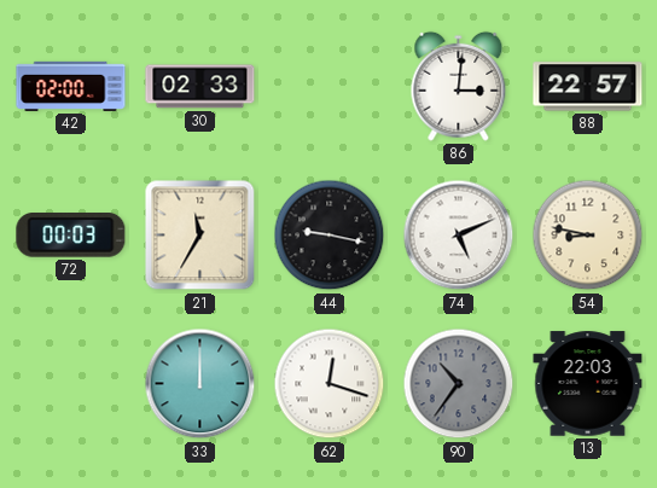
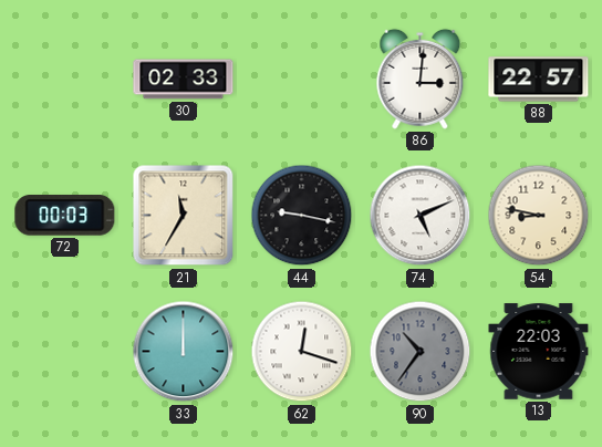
42: 02:00 -> none
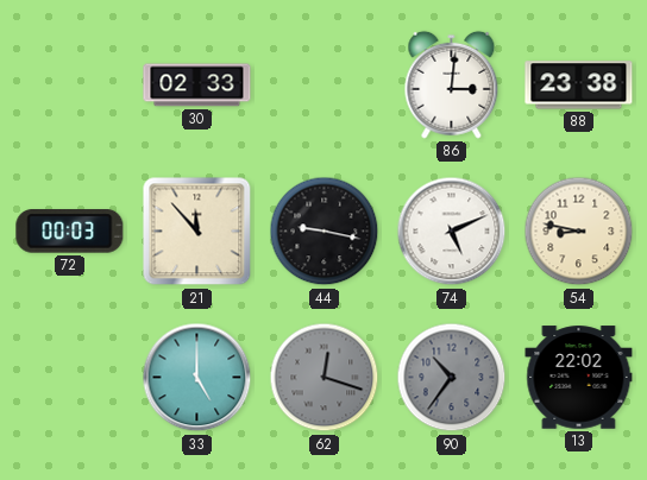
88: 22:57 -> 23:38
21: 11:35 -> 11:53
33: 12:00 -> 5:00
62 dial: white -> grey
13: 22:03 -> 22:02
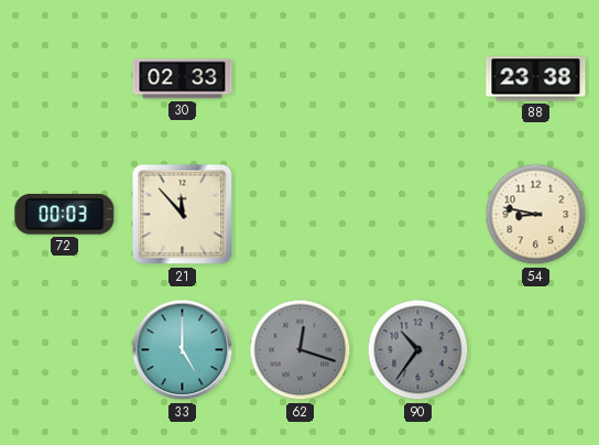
86: 3:01 -> none
44: 9:17 -> none
74: 5:11 -> none
13: 22:02 -> none
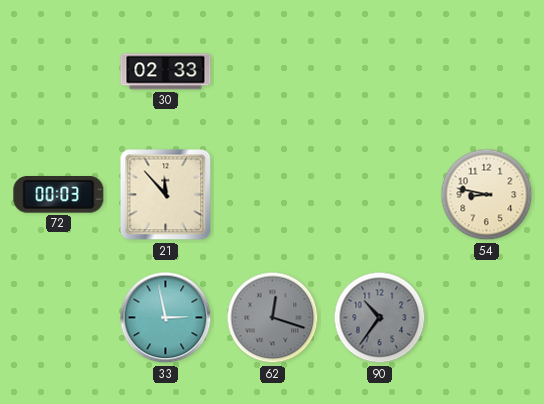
88: 23:38 -> none
33: 5:00 -> 2:58
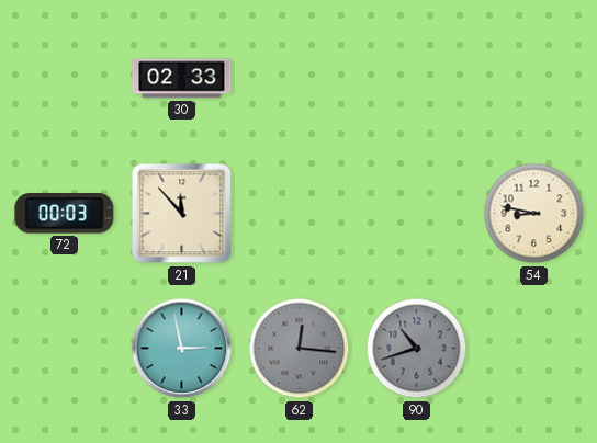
62: 12:18 -> 12:16
90: 10:36 -> 10:42
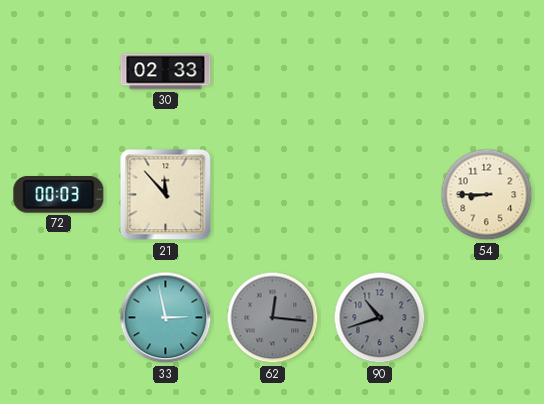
54: 8:47 -> 8:45
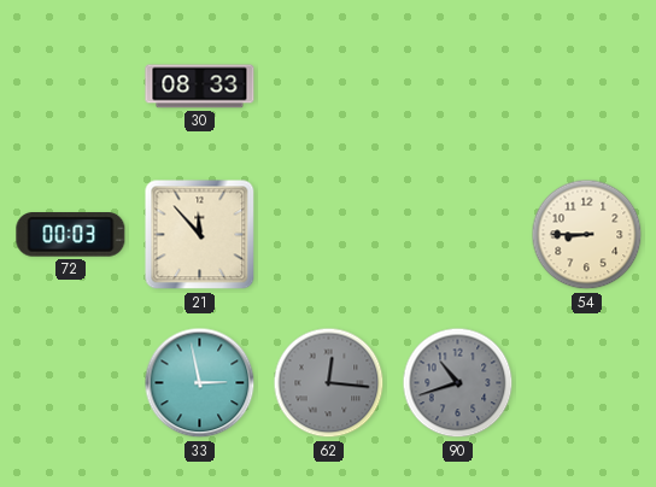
30: 02:33 -> 08:33
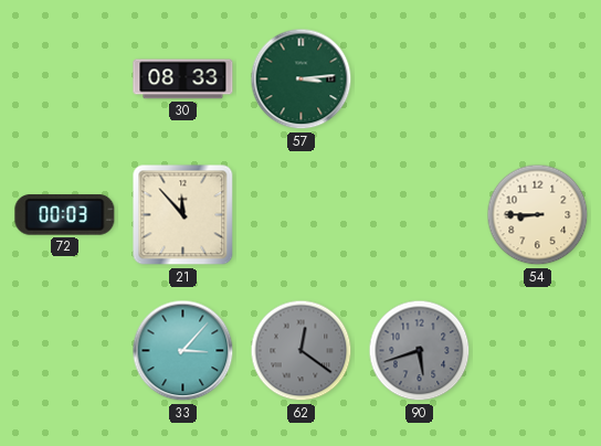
57: none -> 3:14
33: 2:58 -> 3:07
62: 12:16 -> 12:21
90: 10:42 -> 5:42
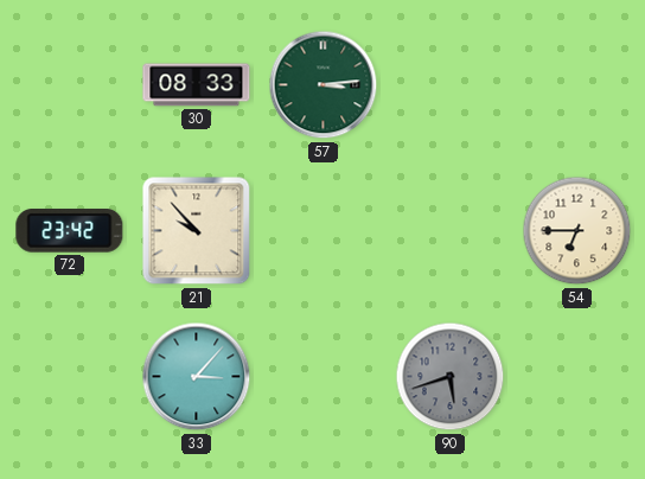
72: 00:03 -> 23:42
21: 11:53 -> 9:53
54: 8:45 -> 6:45
62: 12:21 -> none
